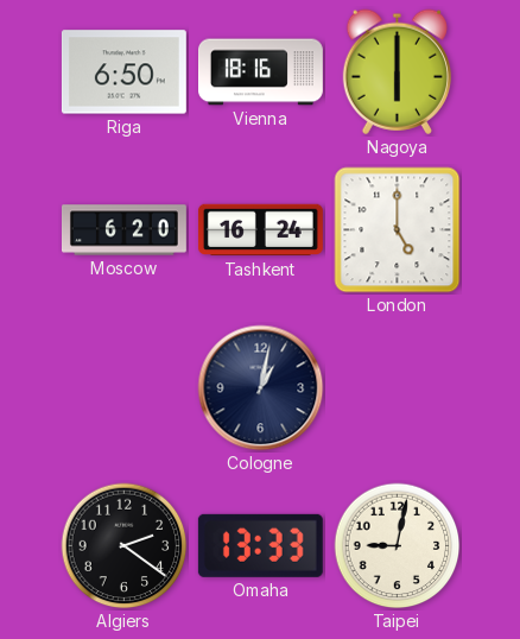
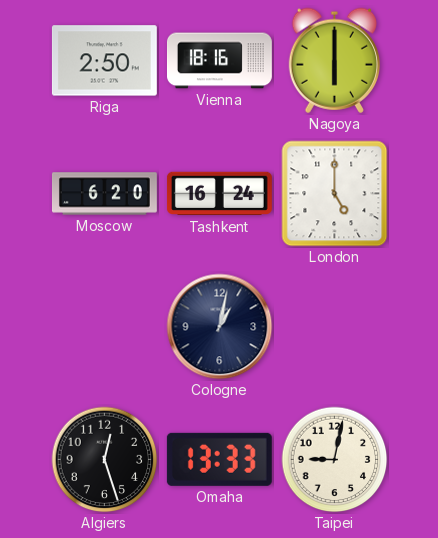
Riga: 6:50 -> 2:50
Algiers: 2:21 -> 12:27
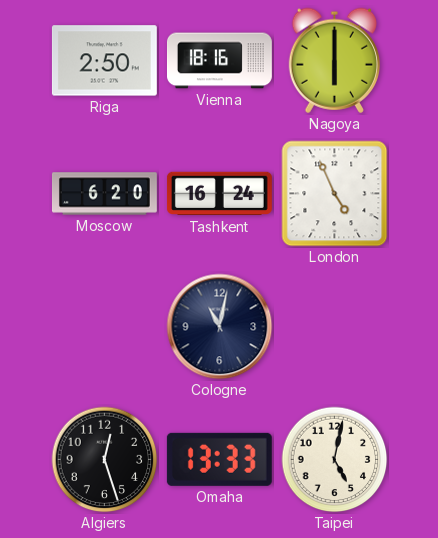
London: 5:00 -> 4:56
Cologne: 1:02 -> 11:02
Taipei: 9:02 -> 5:02
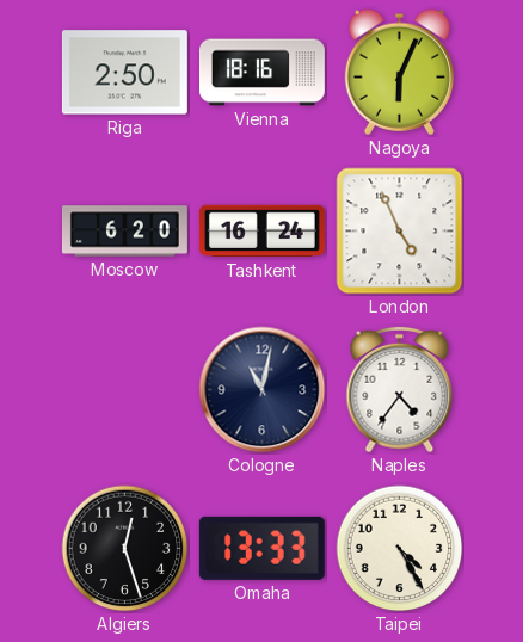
Nagoya: 6:00 -> 6:04
Naples: none -> 4:36
Taipei: 5:02 -> 4:25
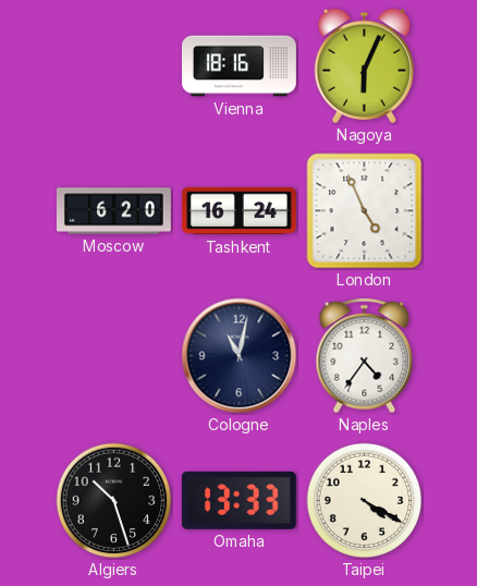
Riga: 2:50 -> none
Algiers: 12:27 -> 10:27
Taipei: 4:25 -> 4:20
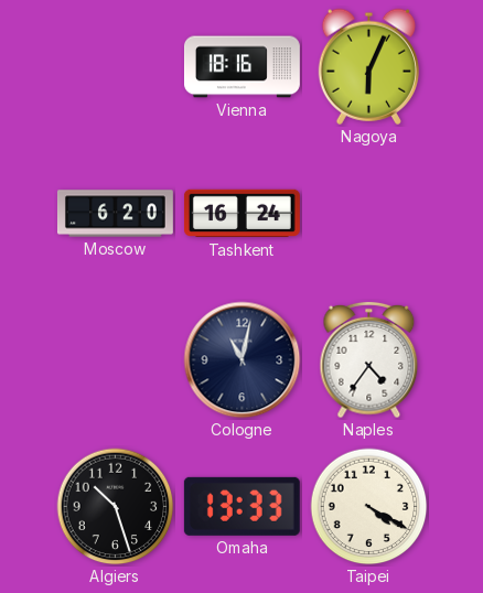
London: 4:56 -> none
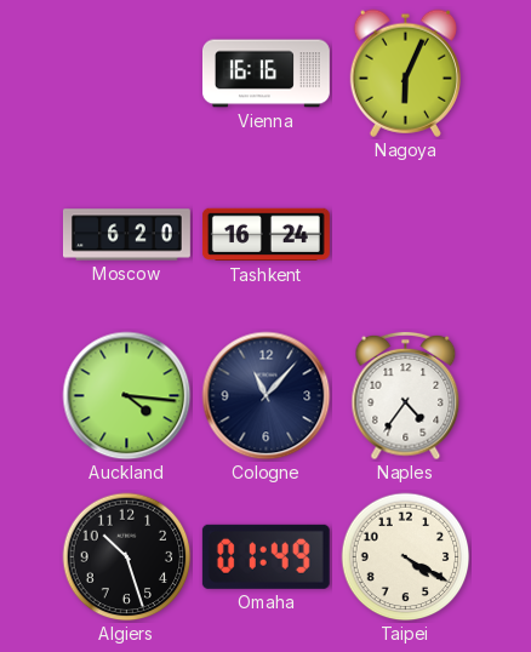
Vienna: 18:16 -> 16:16
Auckland: none -> 4:16
Cologne: 11:02 -> 11:07
Omaha: 13:33 -> 01:49
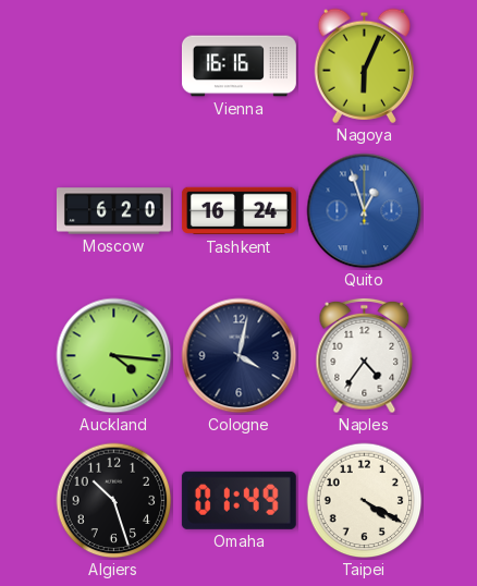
Quito: none -> 12:57
Cologne: 11:07 -> 4:02
